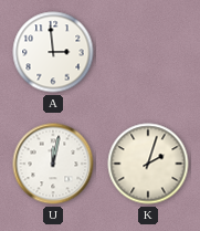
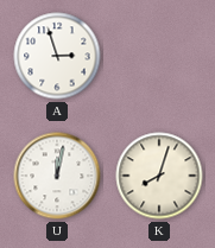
A: 2:59 -> 2:57
K: 2:03 -> 8:03
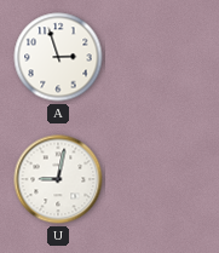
U: 12:02 -> 9:02
K: 8:03 -> none
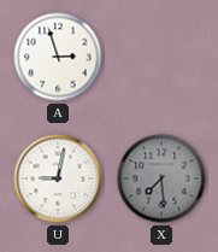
X: none -> 7:29
